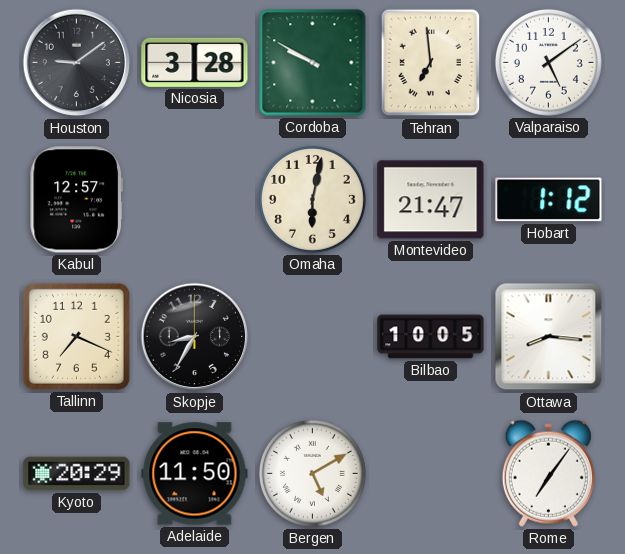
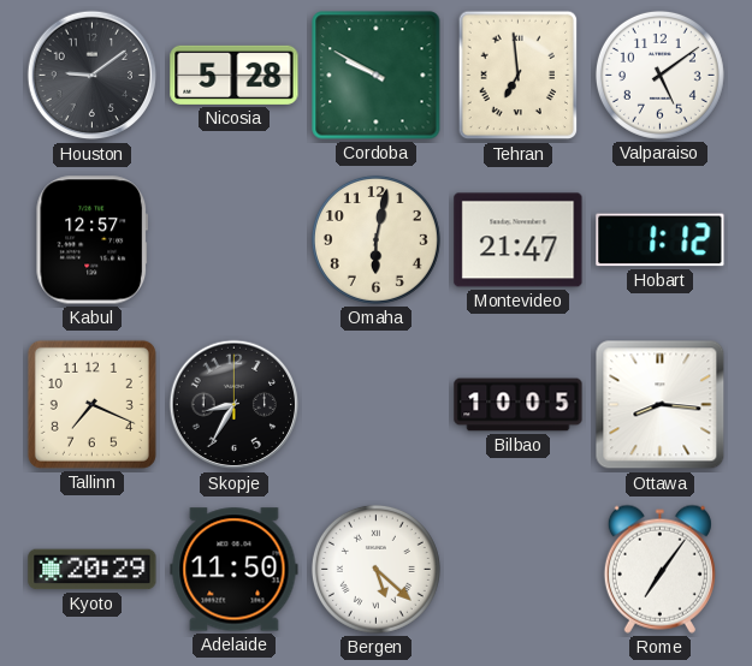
Nicosia: 3:28 -> 5:28
Bergen: 5:10 -> 5:22
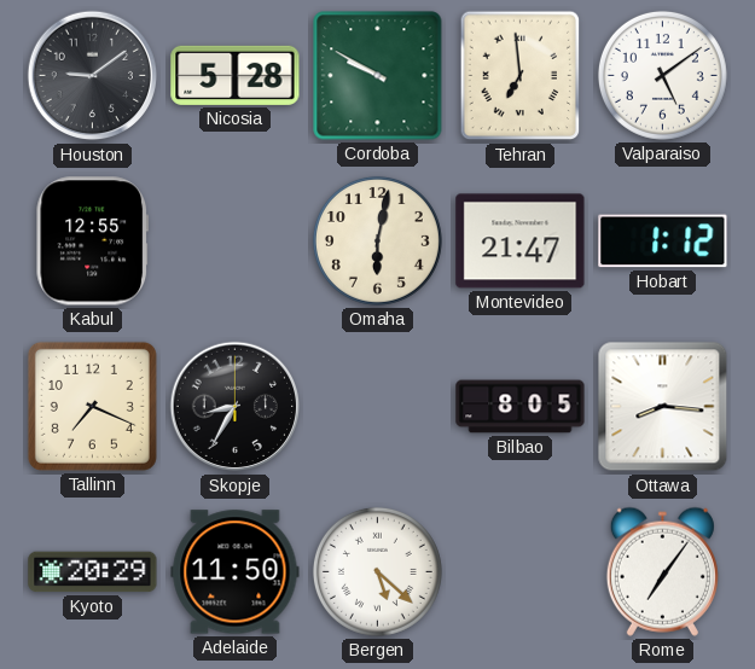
Kabul: 12:57 -> 12:55
Bilbao: 10:05 -> 8:05
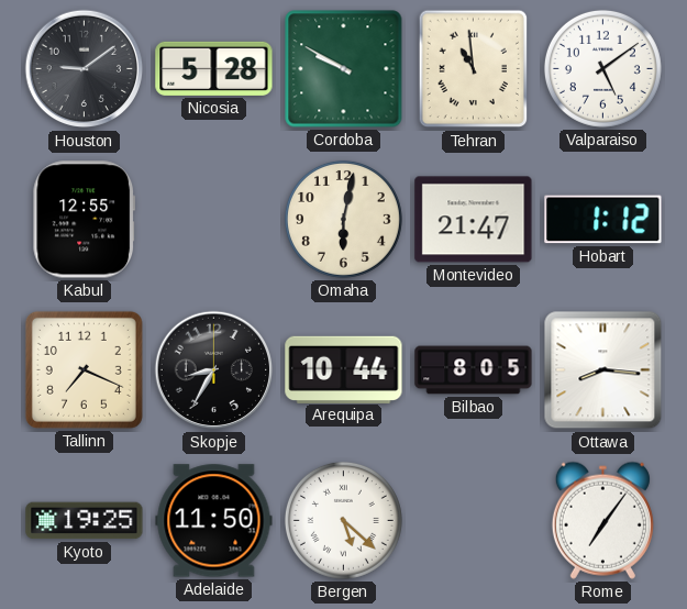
Tehran: 6:59 -> 10:59
Arequipa: none -> 10:44
Kyoto: 20:29 -> 19:25
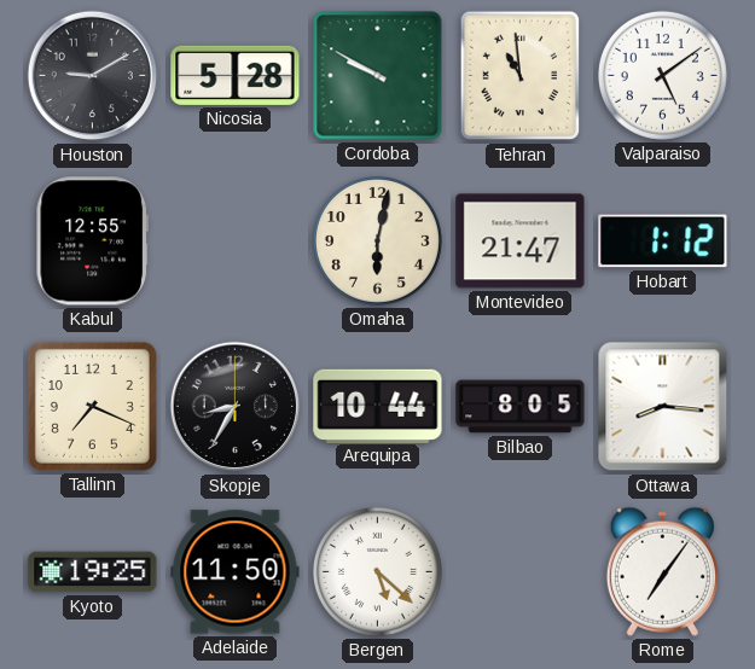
Houston: 9:09 -> 9:10
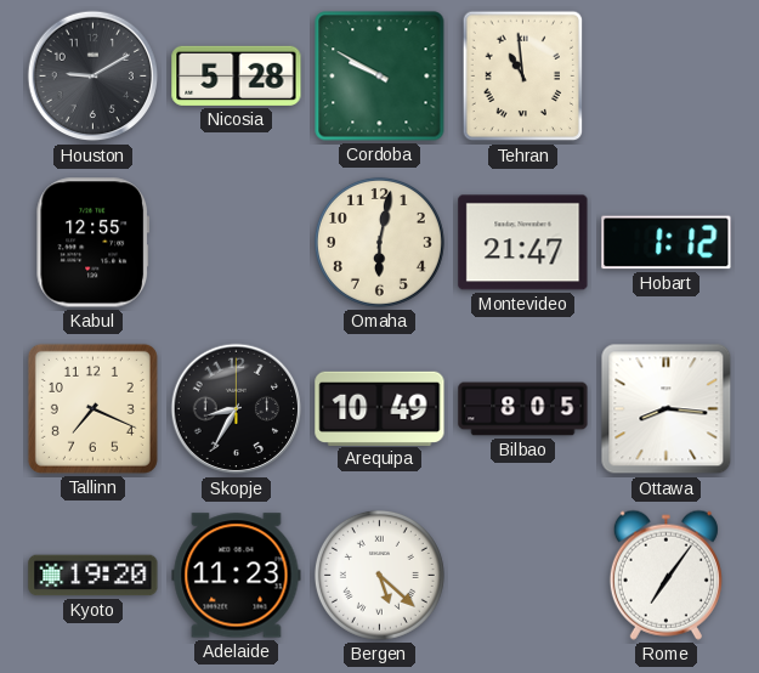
Valparaiso: 5:09 -> none
Arequipa: 10:44 -> 10:49
Kyoto: 19:25 -> 19:20
Adelaide: 11:50 -> 11:23
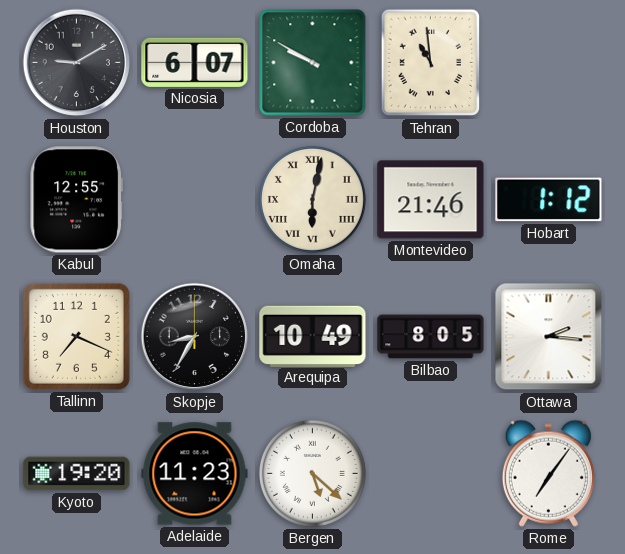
Nicosia: 5:28 -> 6:07
Omaha numerals: Arabic -> Roman
Montevideo: 21:47 -> 21:46
Ottawa: 8:16 -> 2:16
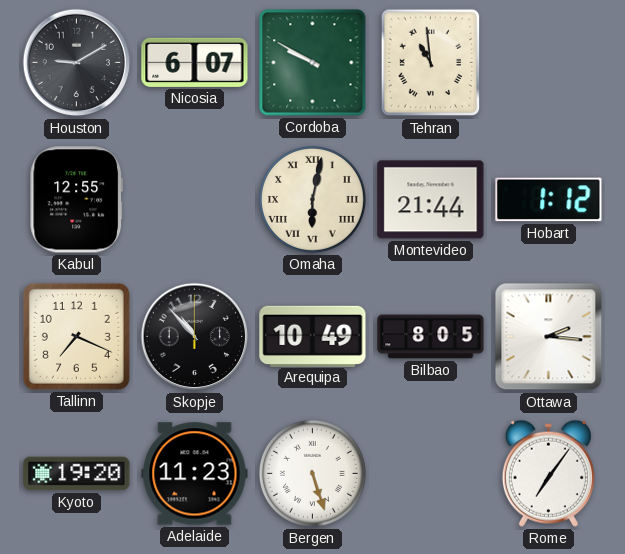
Montevideo: 21:46 -> 21:44
Skopje: 8:35 -> 10:53
Bergen: 5:22 -> 5:27
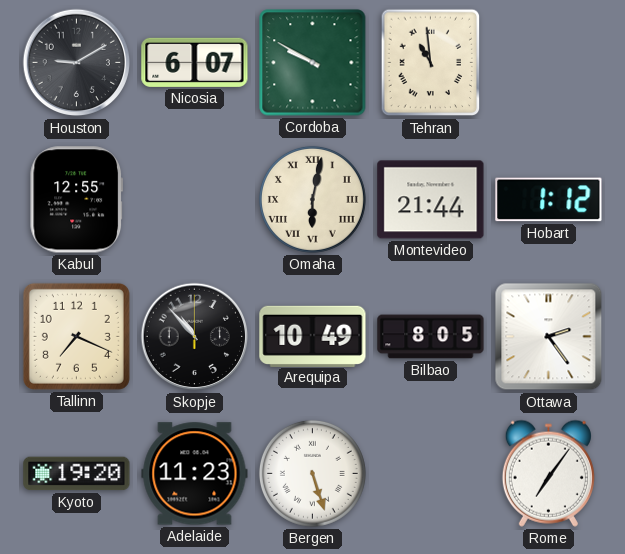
Ottawa: 2:16 -> 2:24
